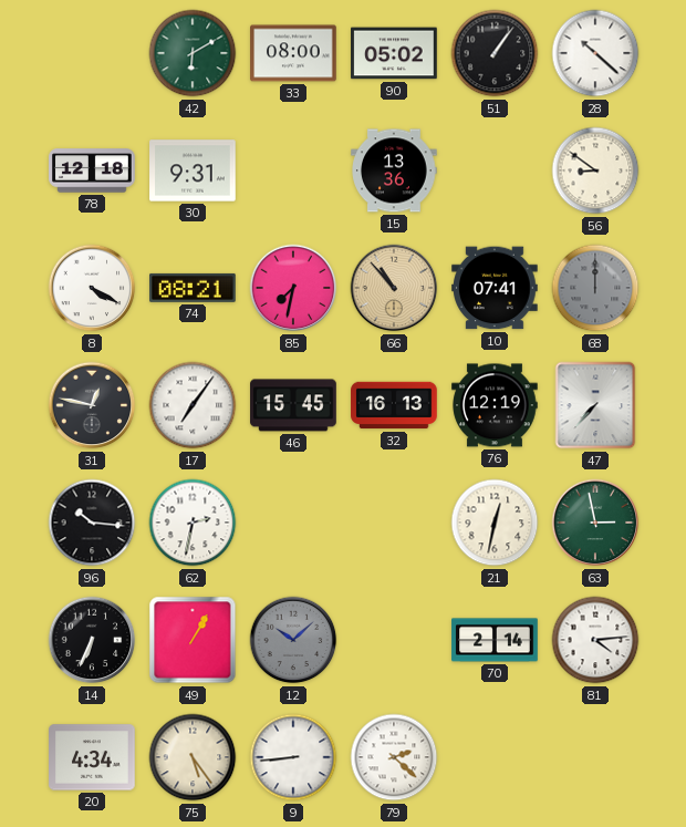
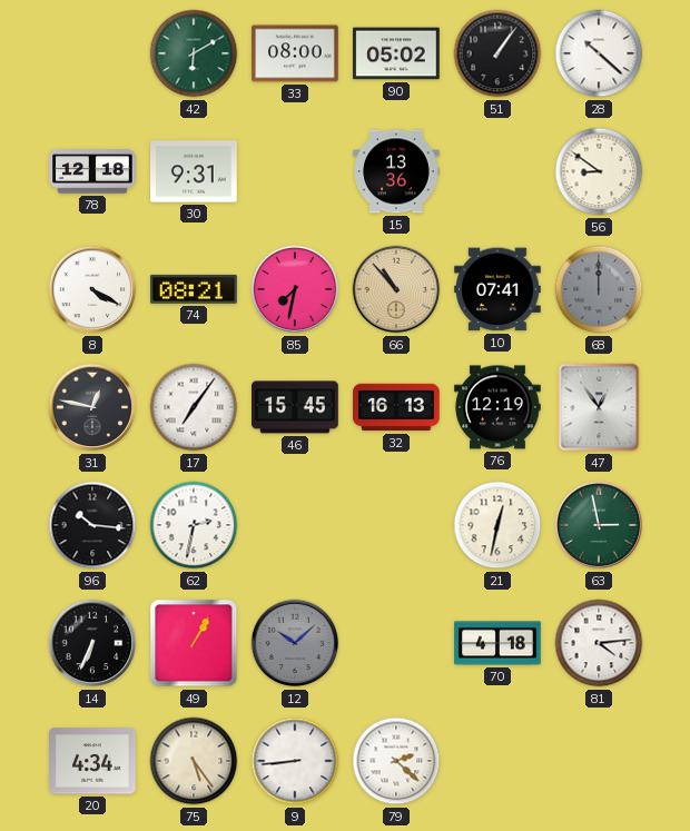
47: 7:37 -> 12:54
70: 2:14 -> 4:18
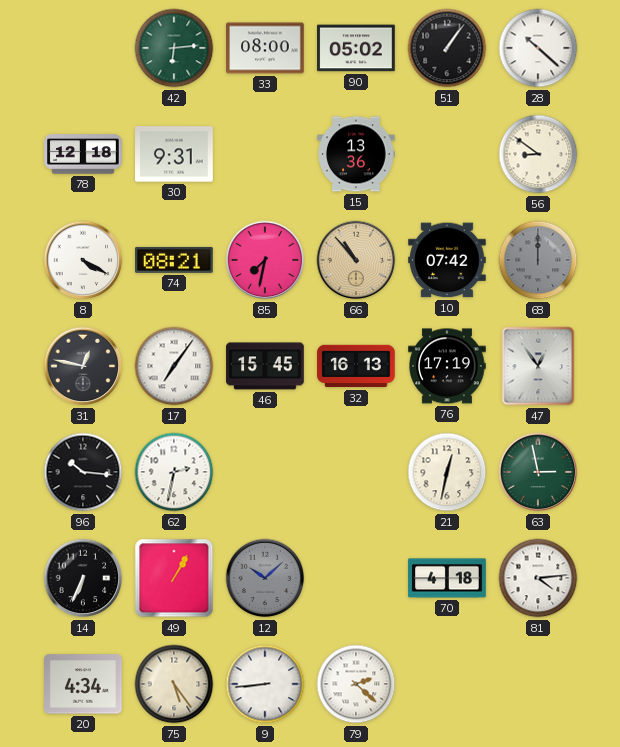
42: 6:10 -> 6:14
10: 07:41 -> 07:42
76: 12:19 -> 17:19
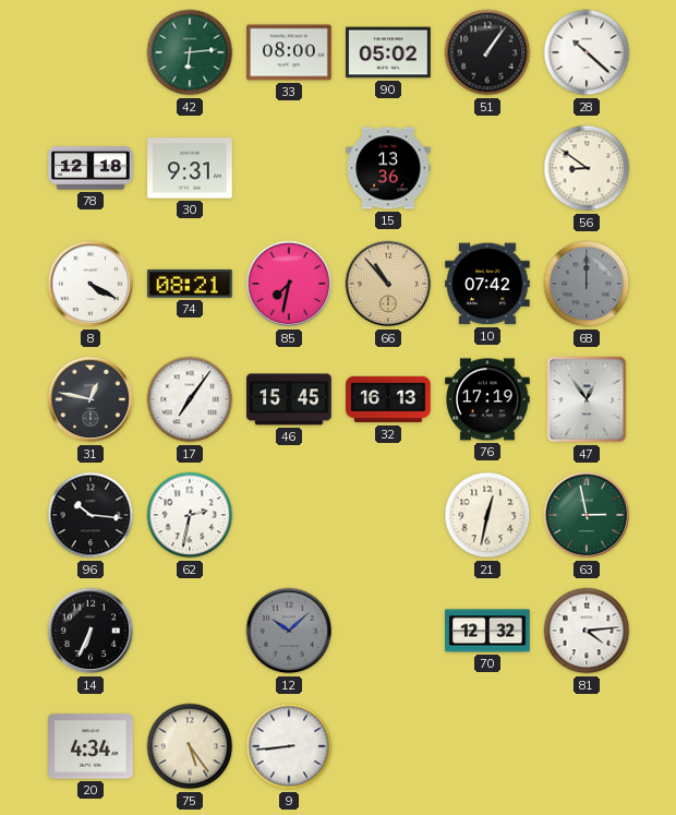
49: 1:05 -> none
70: 4:18 -> 12:32
79: 2:22 -> none
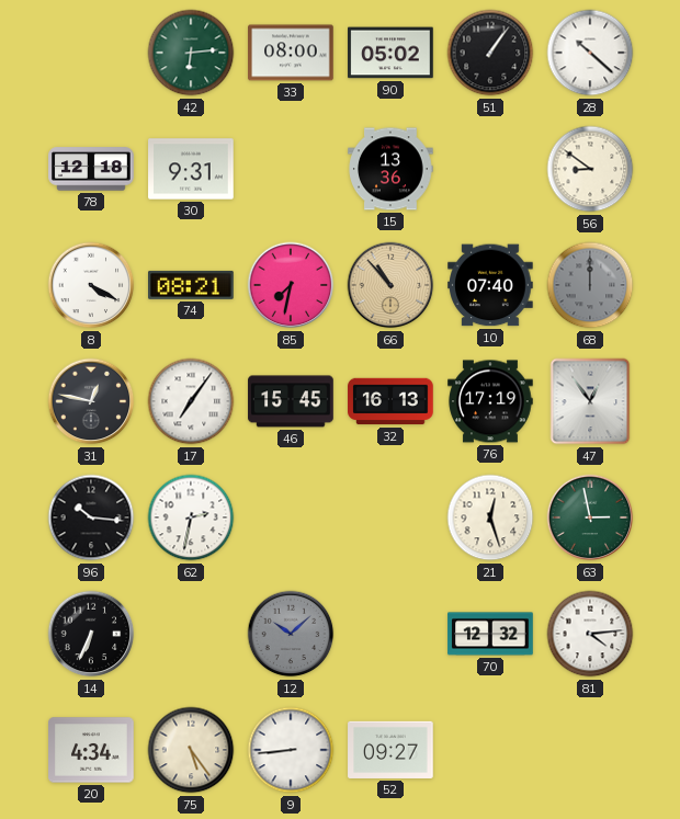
10: 07:42 -> 07:40
21: 12:32 -> 12:27
52: none -> 09:27
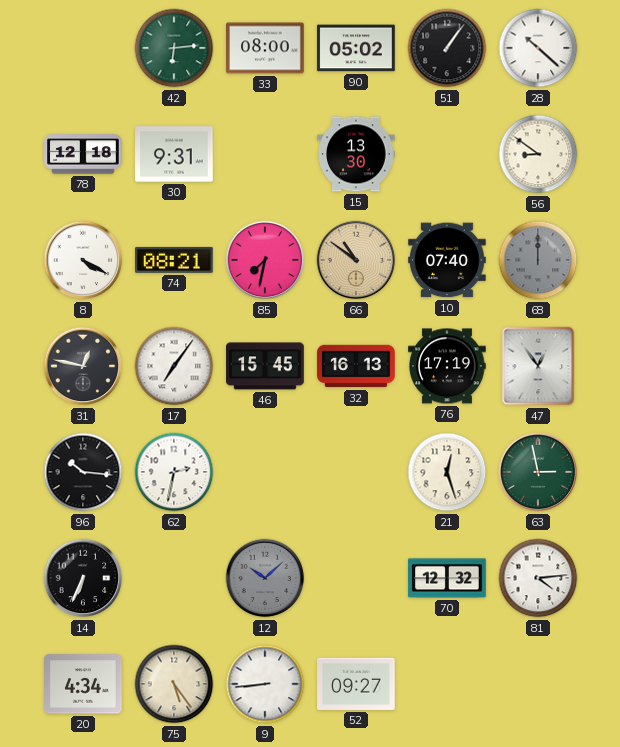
15: 13:36 -> 13:30
66: 10:53 -> 10:51
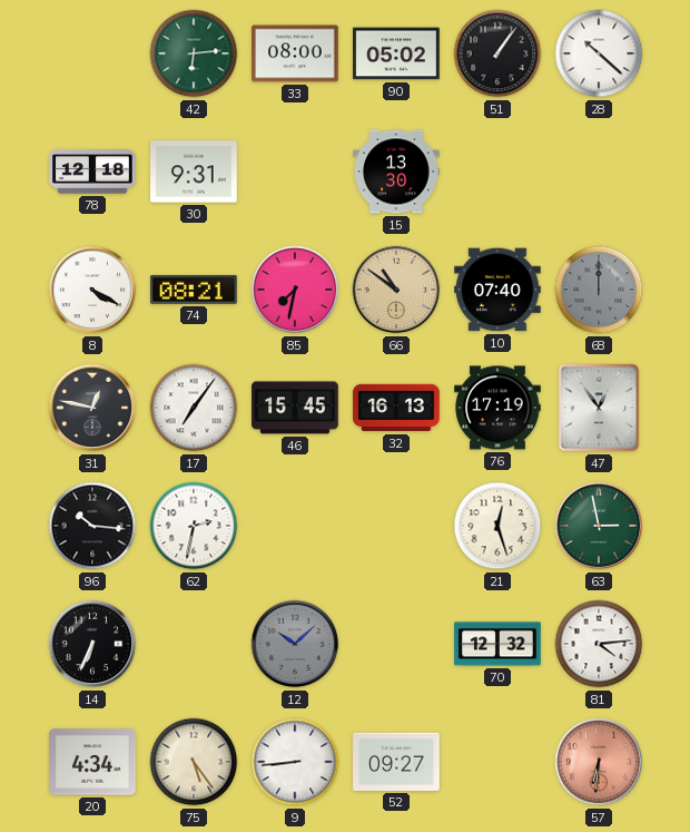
56: 8:51 -> none
57: none -> 6:31
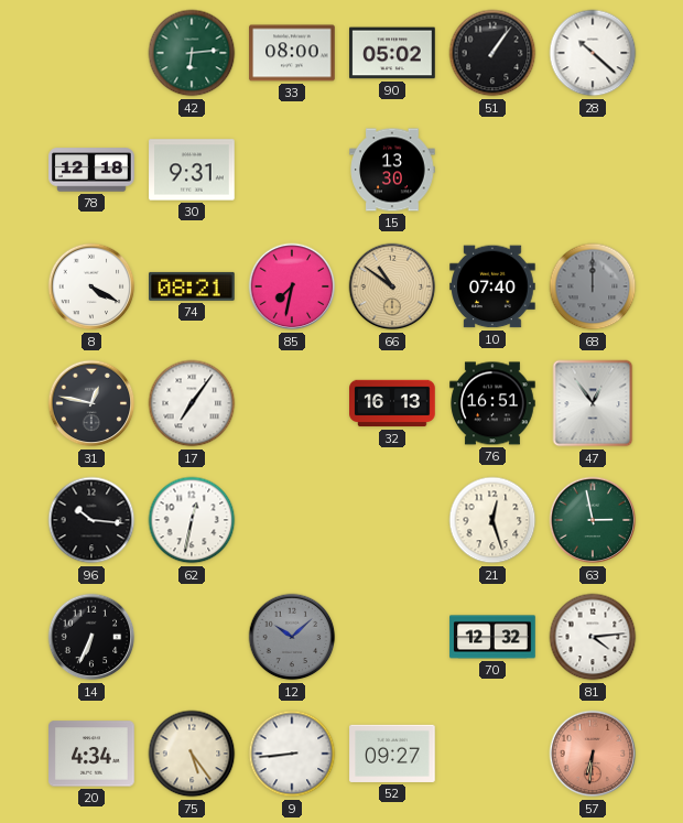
46: 15:45 -> none
76: 17:19 -> 16:51
62: 2:32 -> 12:32
